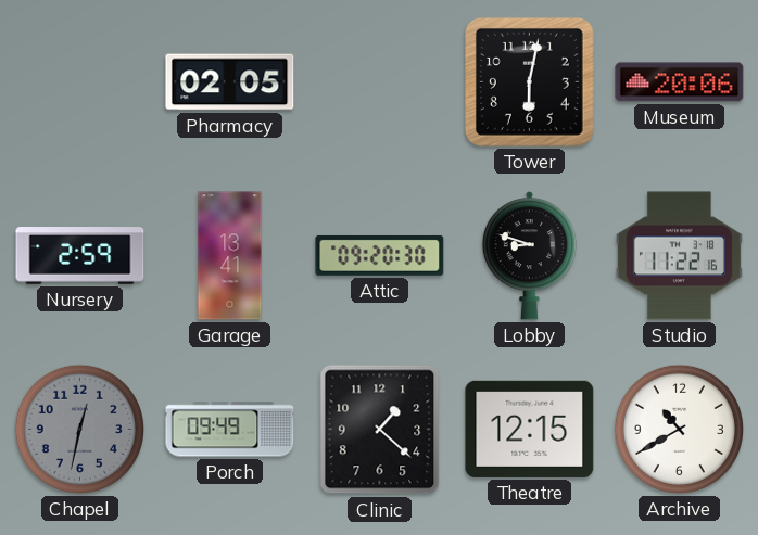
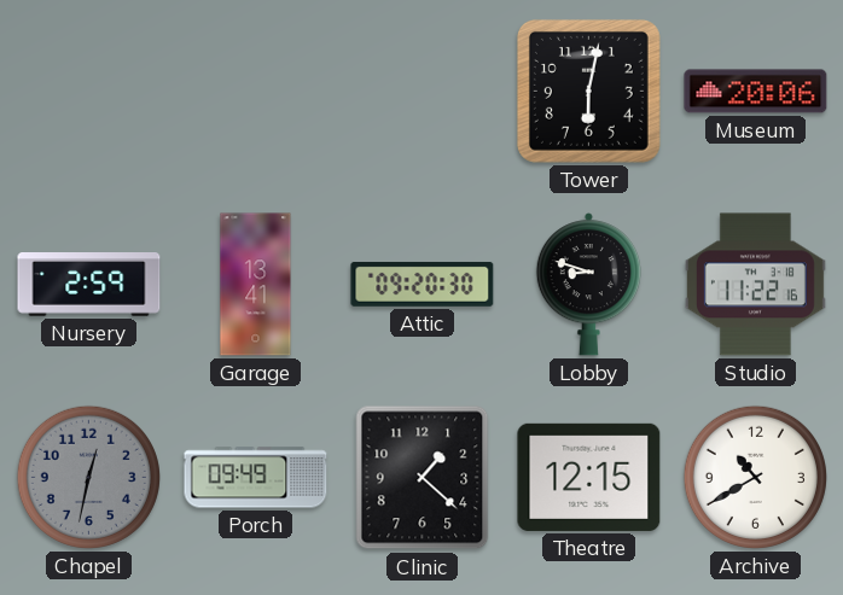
Pharmacy: 02:05 -> none
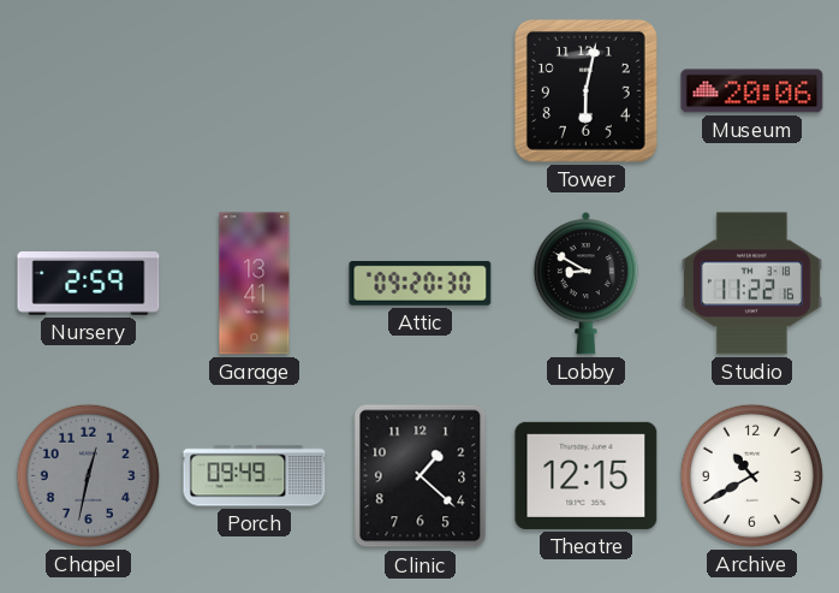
Lobby: 8:48 -> 8:50
